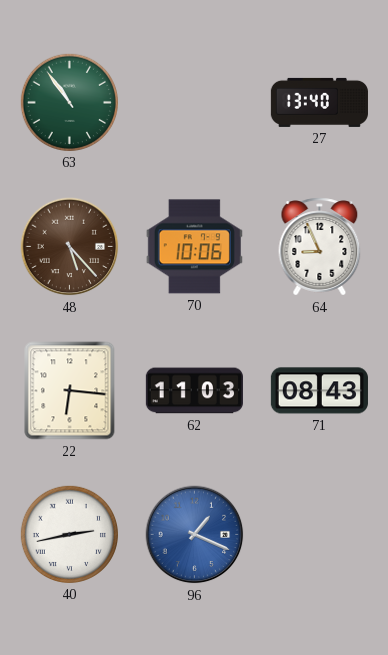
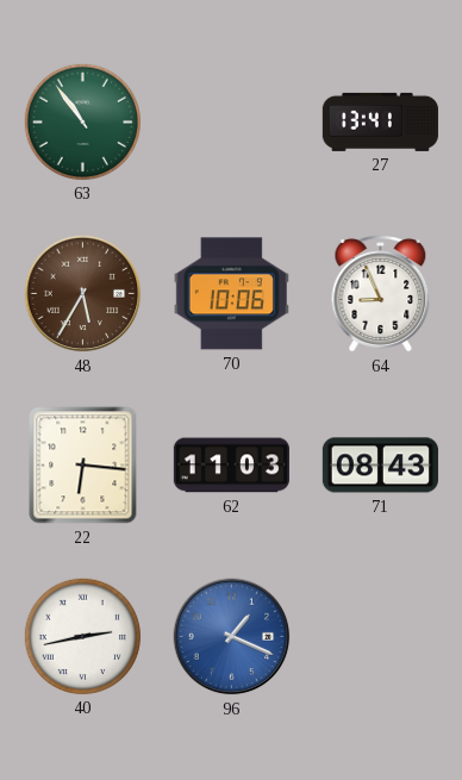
27: 13:40 -> 13:41
48: 5:23 -> 5:35
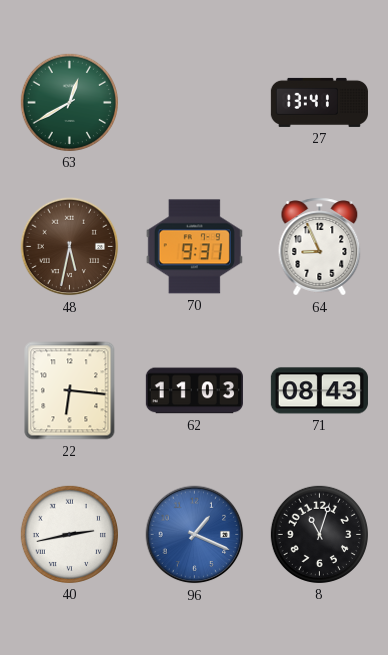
63: 10:54 -> 12:40
48: 5:35 -> 5:32
70: 10:06 -> 9:31
8: none -> 11:03
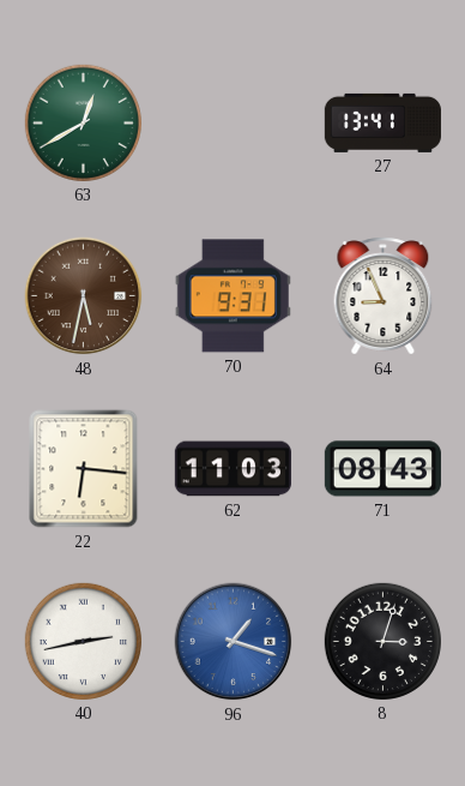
96: 1:19 -> 1:18
8: 11:03 -> 3:03
